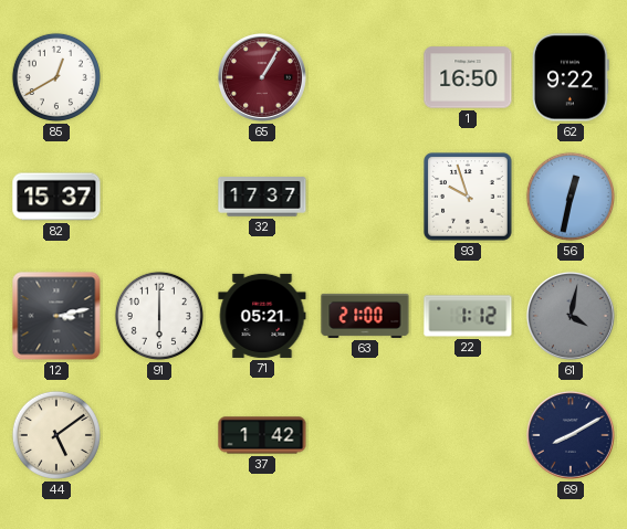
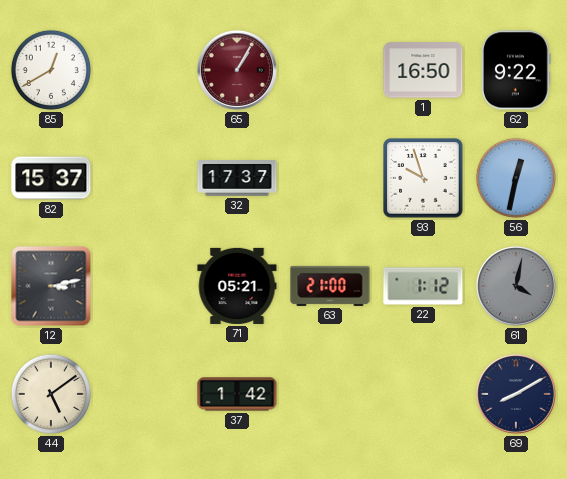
91: 6:00 -> none
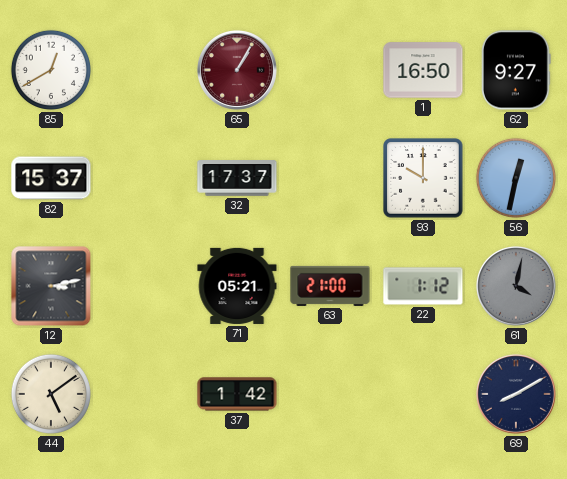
62: 9:22 -> 9:27
93: 9:57 -> 10:00
